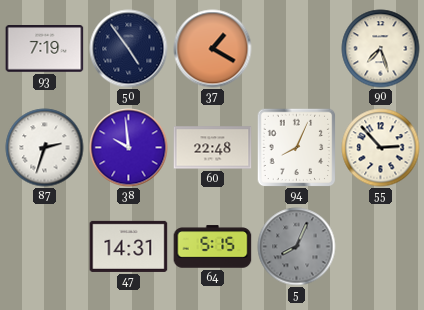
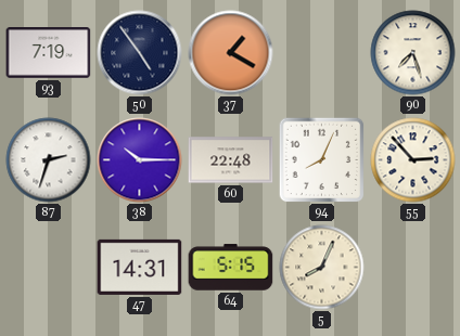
38: 9:59 -> 10:15
5 dial: grey -> cream
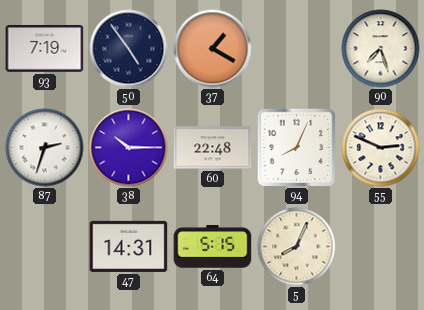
55: 2:53 -> 2:49
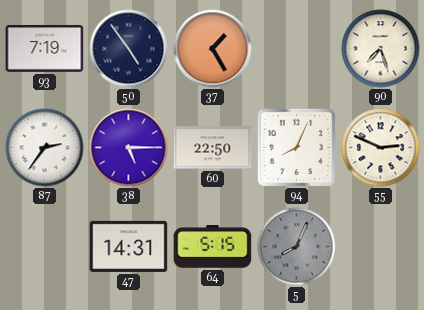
37: 1:20 -> 1:25
87: 2:33 -> 2:36
38: 10:15 -> 5:15
60: 22:48 -> 22:50
5 dial: cream -> grey
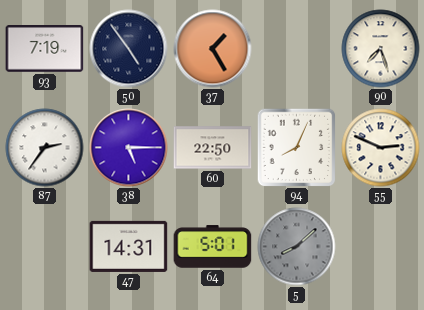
64: 5:15 -> 5:01
5: 8:04 -> 8:08
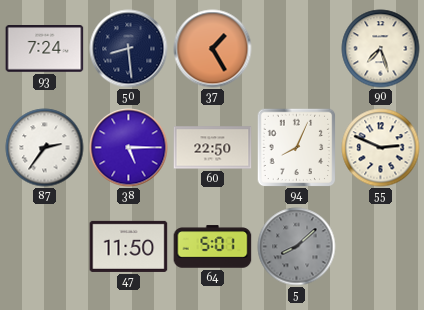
93: 7:19 -> 7:24
50: 4:54 -> 8:29
47: 14:31 -> 11:50
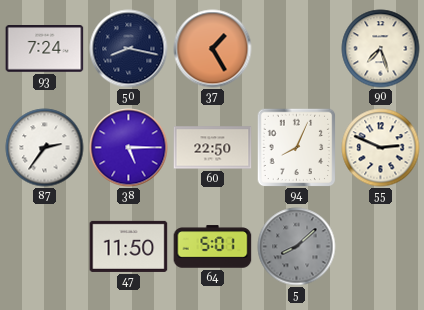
50: 8:29 -> 8:17
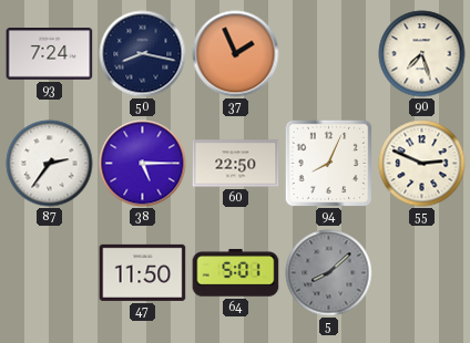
37: 1:25 -> 1:56
